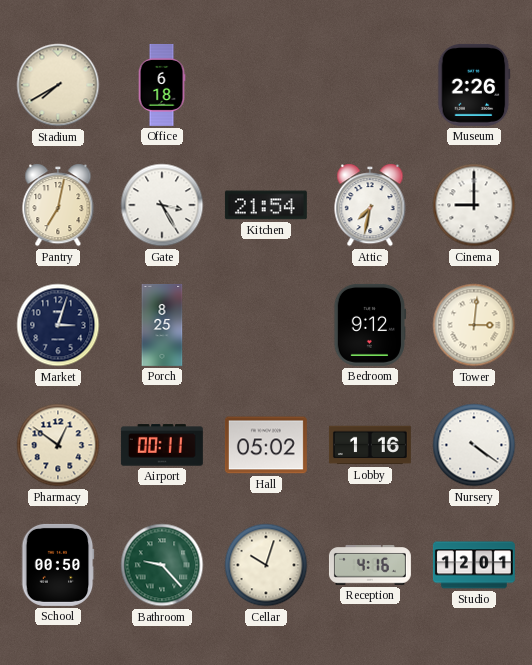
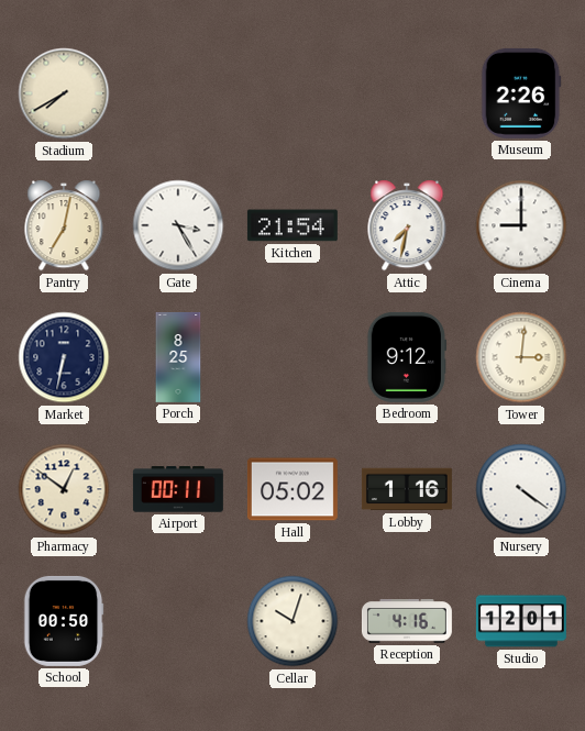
Office: 6:18 -> none
Market: 3:03 -> 6:32
Bathroom: 9:23 -> none
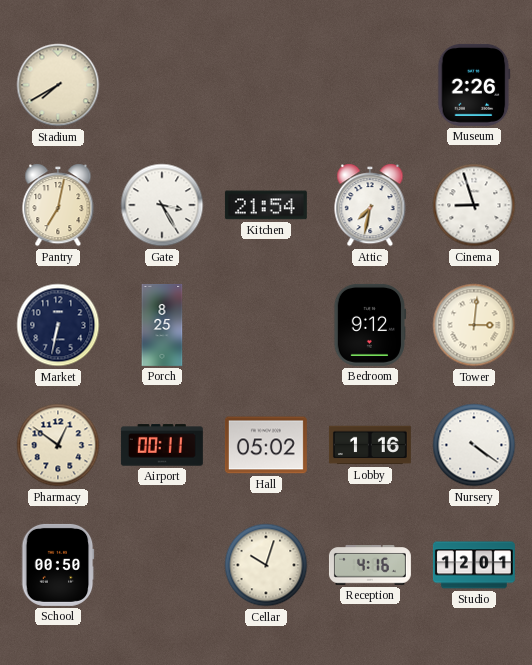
Cinema: 9:00 -> 8:57
